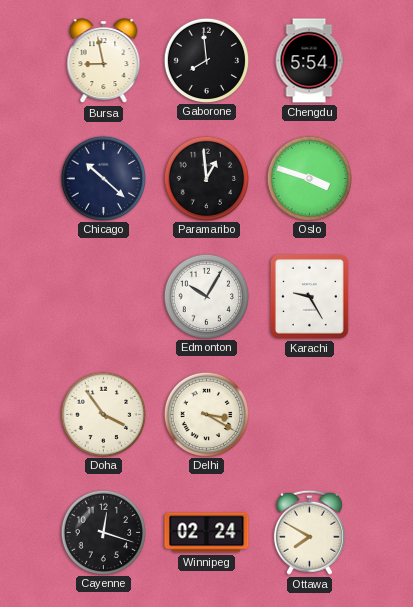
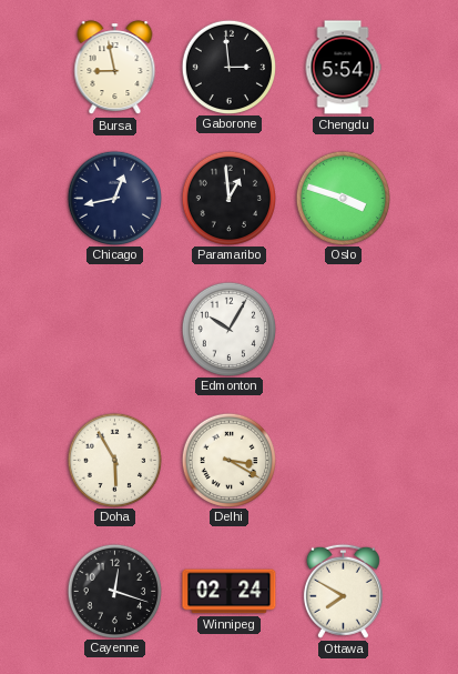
Gaborone: 7:59 -> 2:59
Chicago: 10:22 -> 12:43
Karachi: 9:25 -> none
Doha: 3:54 -> 5:55
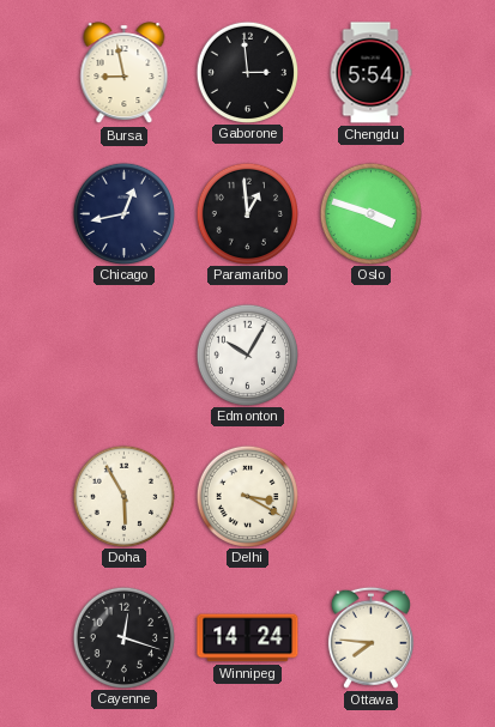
Winnipeg: 02:24 -> 14:24
Ottawa: 7:50 -> 7:46
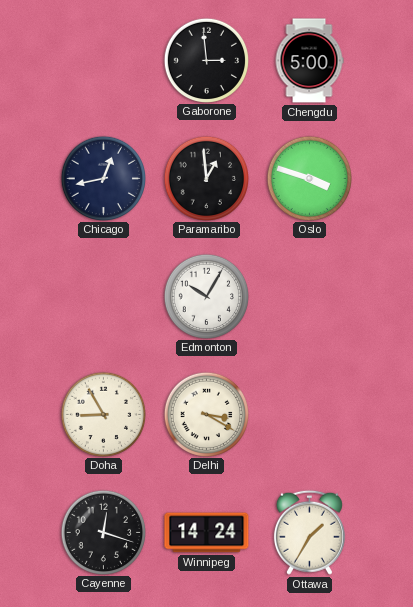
Bursa: 8:58 -> none
Chengdu: 5:54 -> 5:00
Doha: 5:55 -> 8:55
Ottawa: 7:46 -> 1:35
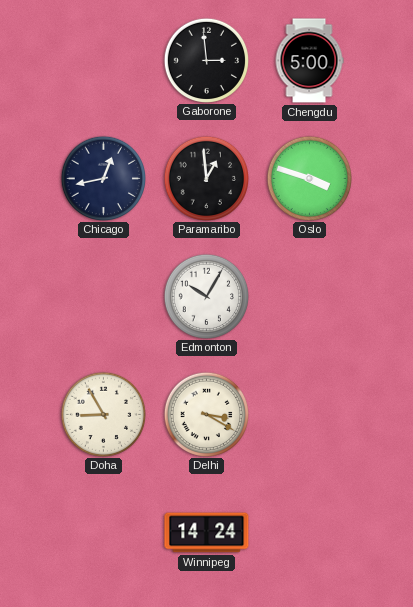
Cayenne: 12:18 -> none
Ottawa: 1:35 -> none
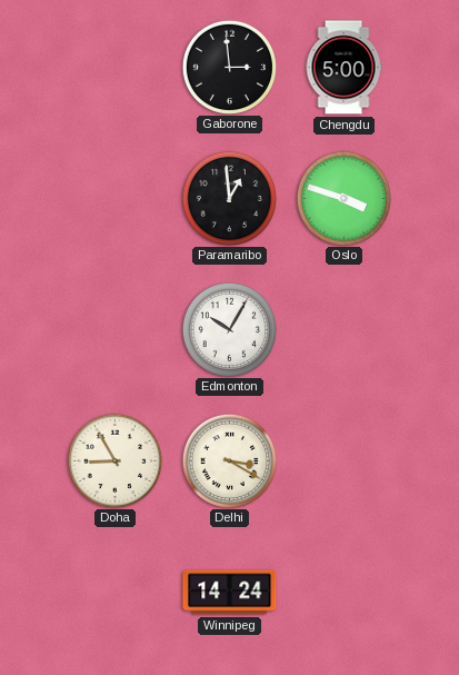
Chicago: 12:43 -> none
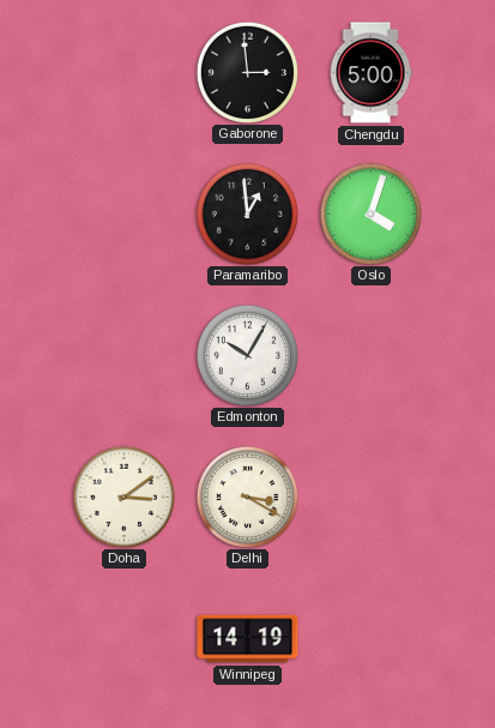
Oslo: 3:48 -> 4:03
Doha: 8:55 -> 3:09
Winnipeg: 14:24 -> 14:19
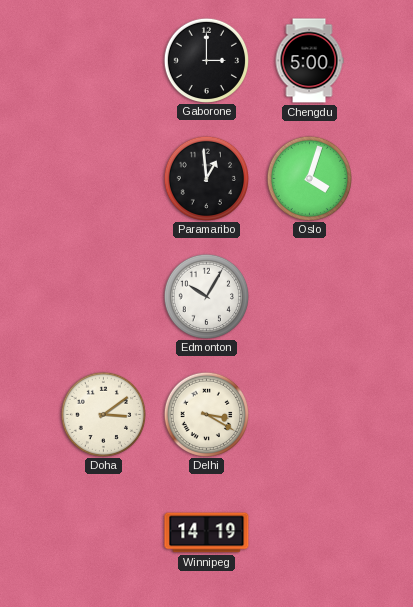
Gaborone: 2:59 -> 3:00
